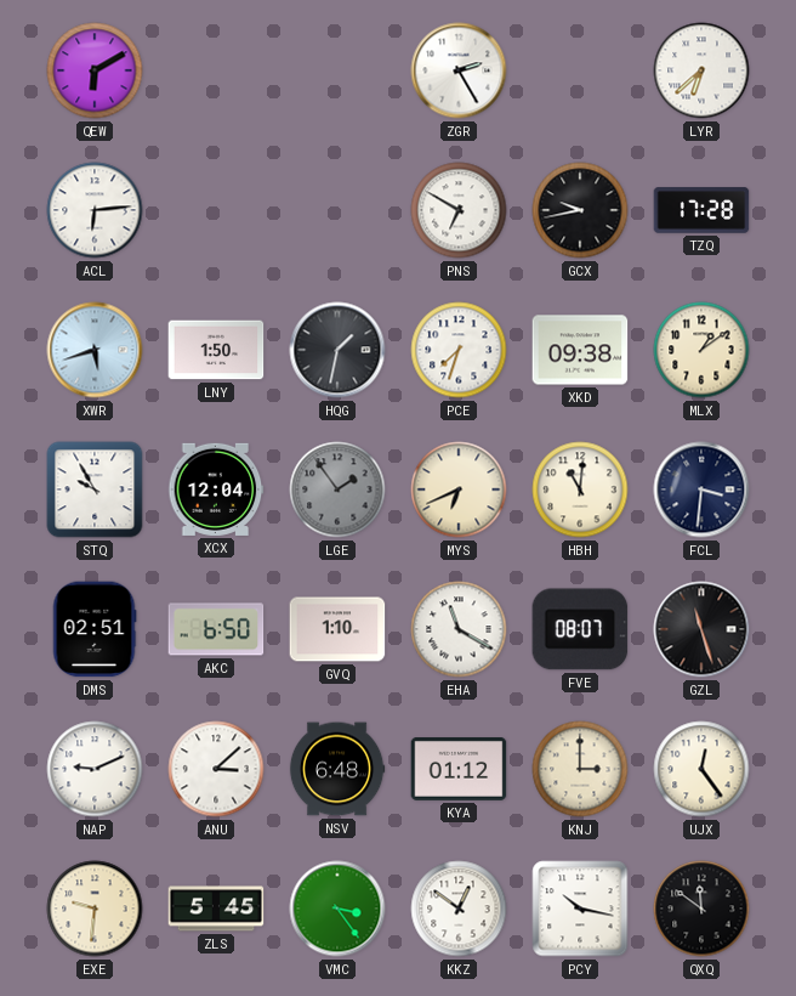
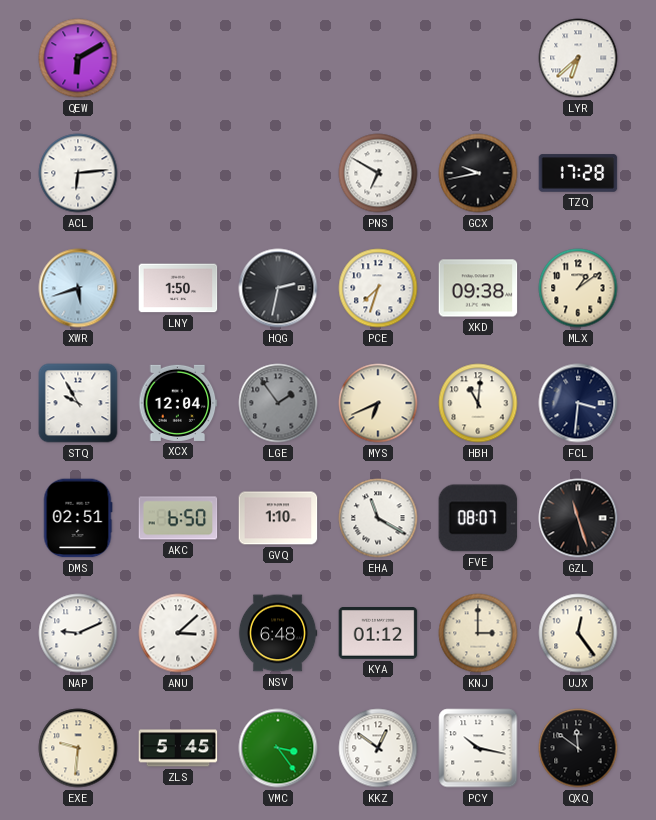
ZGR: 2:25 -> none
HQG: 1:32 -> 2:32
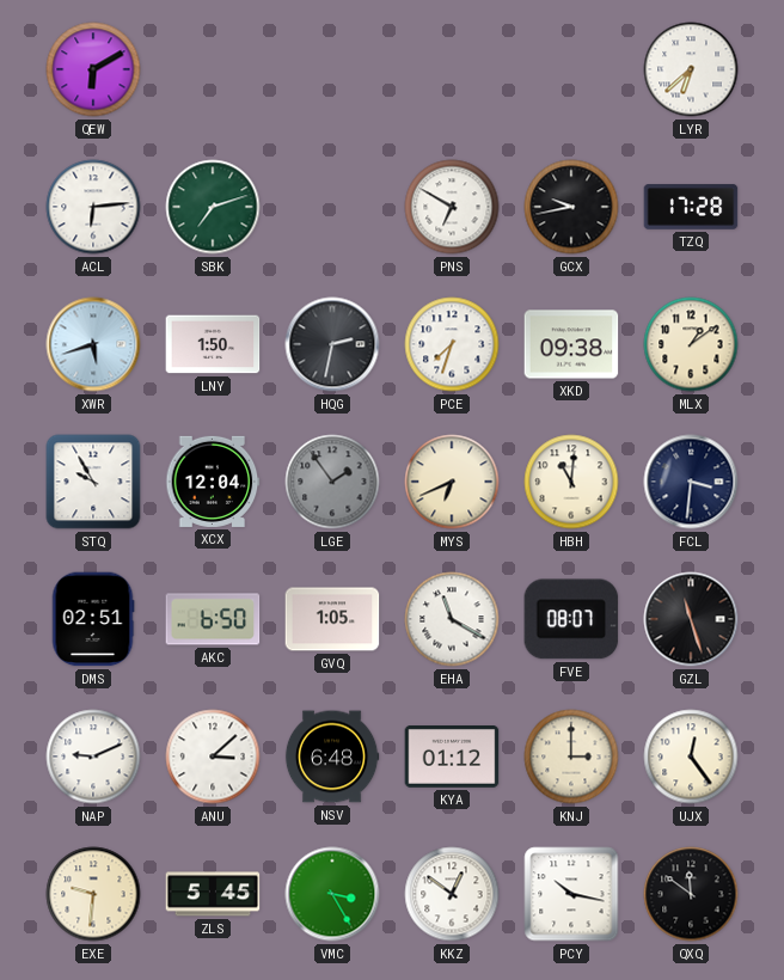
SBK: none -> 7:12
GVQ: 1:10 -> 1:05
VMC: 3:24 -> 3:25
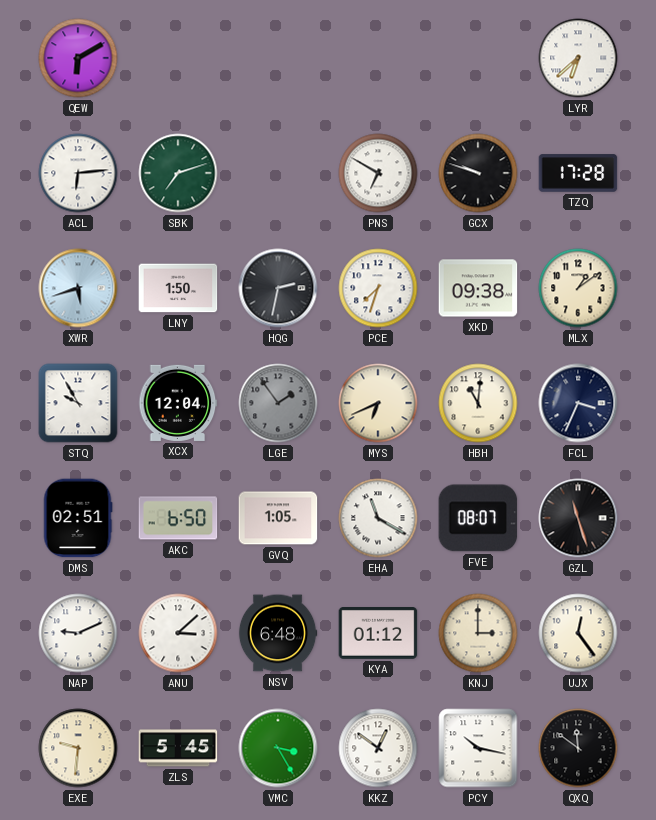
GCX: 9:43 -> 9:48
FCL: 3:31 -> 3:34
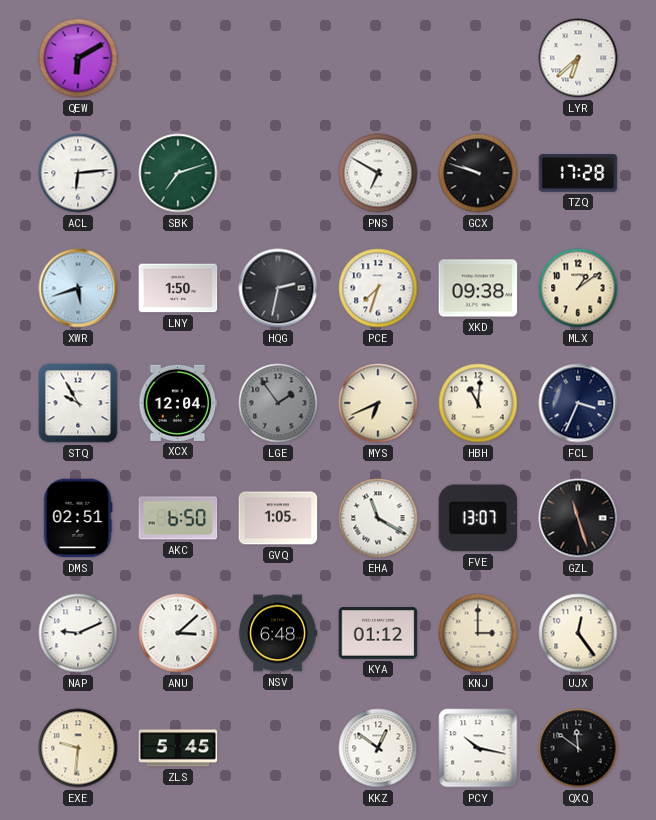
FVE: 08:07 -> 13:07
VMC: 3:25 -> none
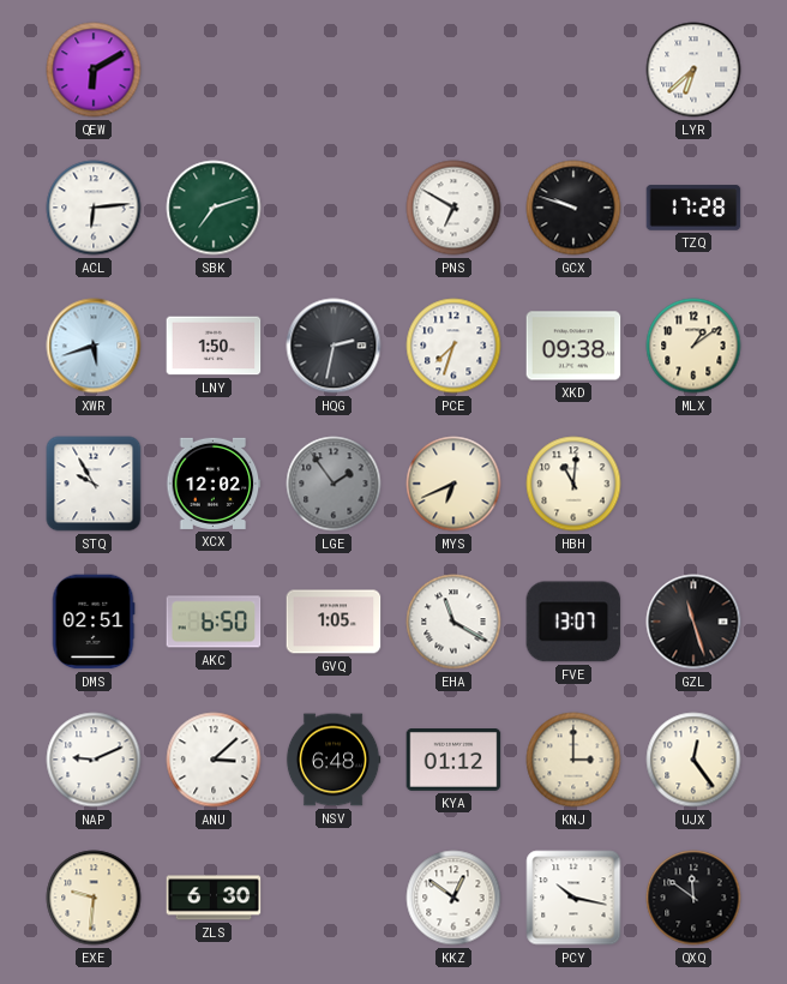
XCX: 12:04 -> 12:02
FCL: 3:34 -> none
ZLS: 5:45 -> 6:30
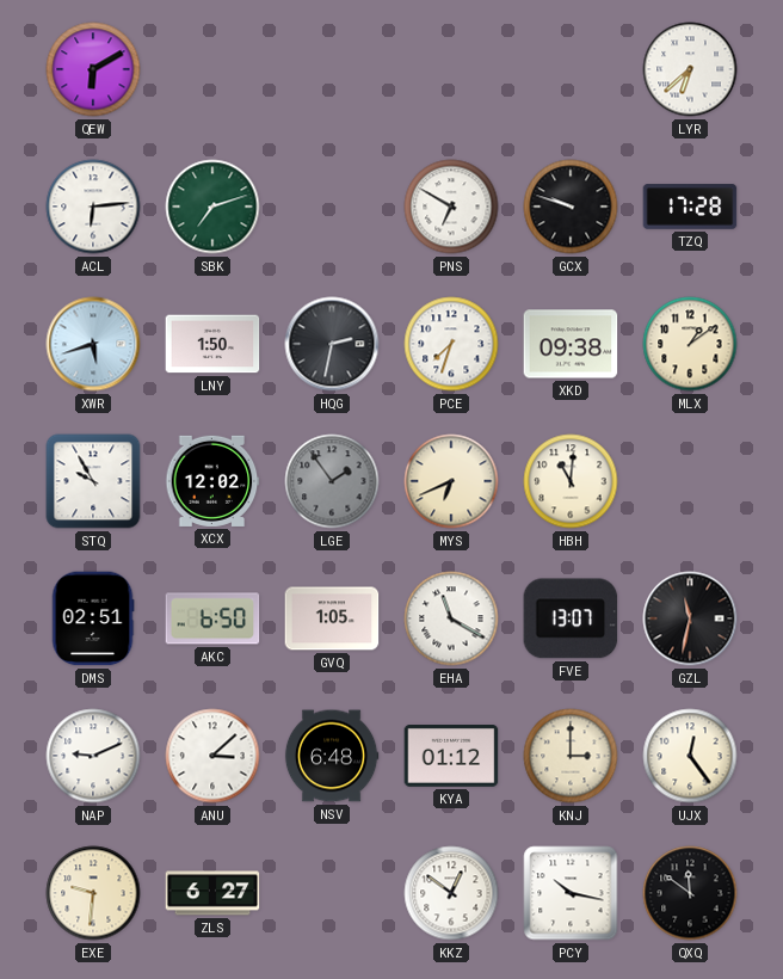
GZL: 11:27 -> 11:32
ZLS: 6:30 -> 6:27
